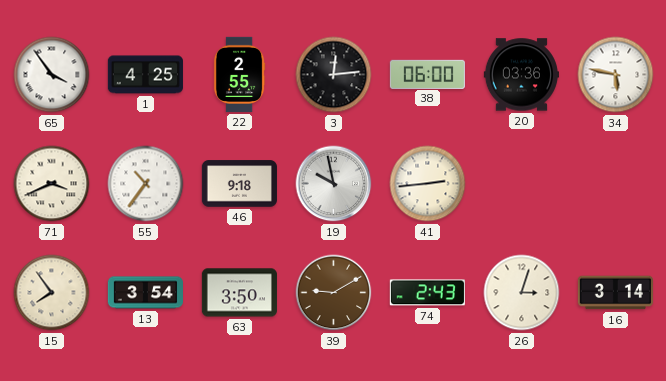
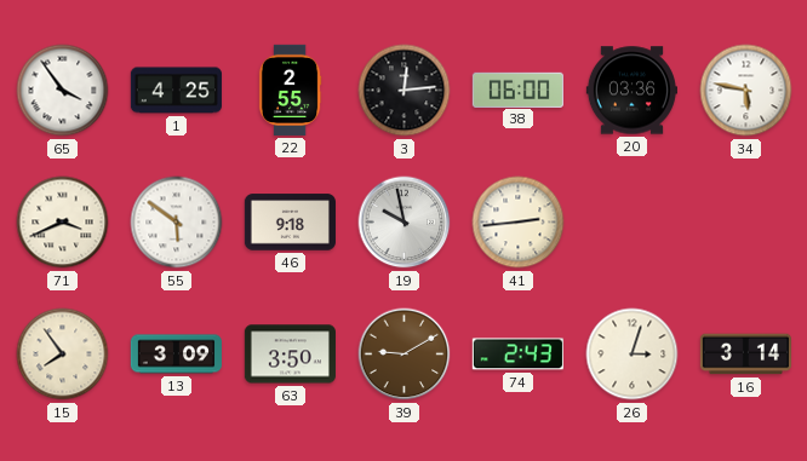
55: 10:36 -> 5:51
13: 3:54 -> 3:09
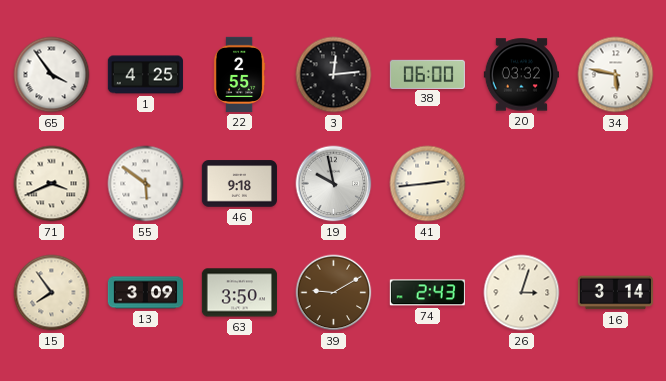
20: 03:36 -> 03:32
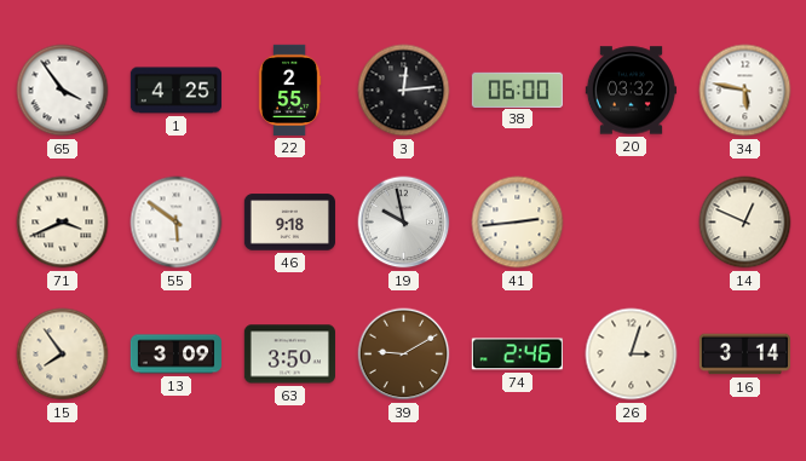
14: none -> 12:49
74: 2:43 -> 2:46
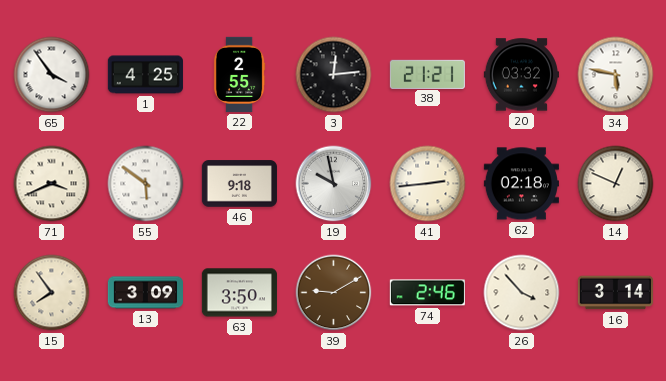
38: 06:00 -> 21:21
62: none -> 02:18
26: 3:03 -> 3:53
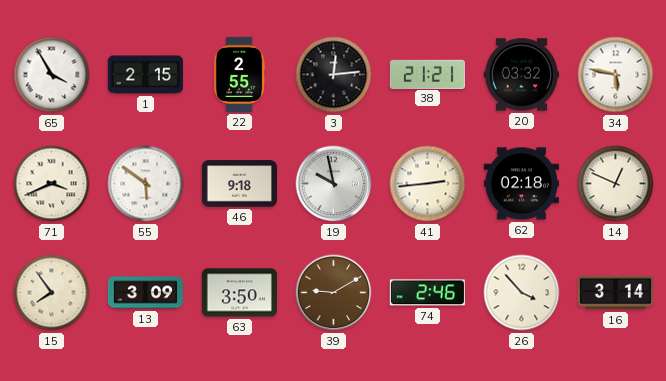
65: 3:54 -> 3:55
1: 4:25 -> 2:15
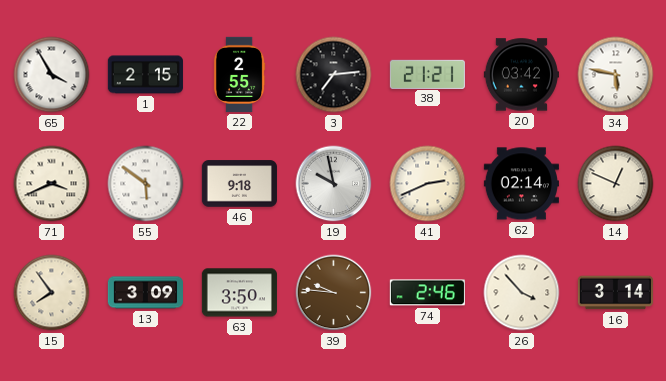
3: 12:14 -> 7:14
20: 03:32 -> 03:42
41: 2:44 -> 2:41
62: 02:18 -> 02:14
39: 9:10 -> 9:46
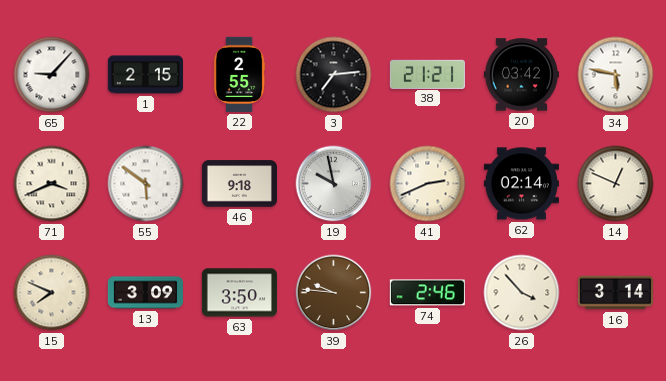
65: 3:55 -> 9:07
15: 7:54 -> 7:49
